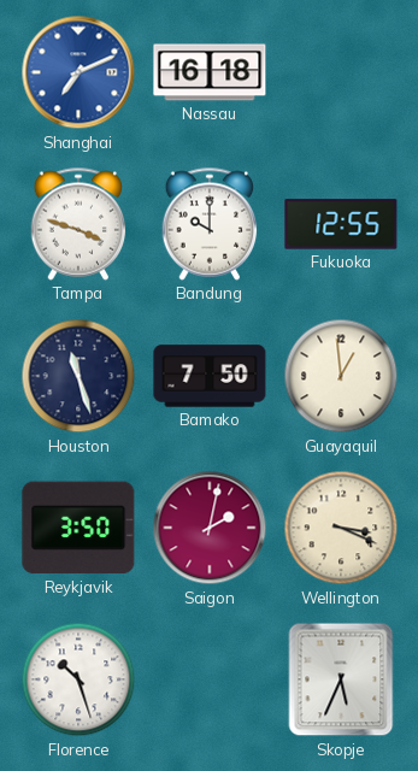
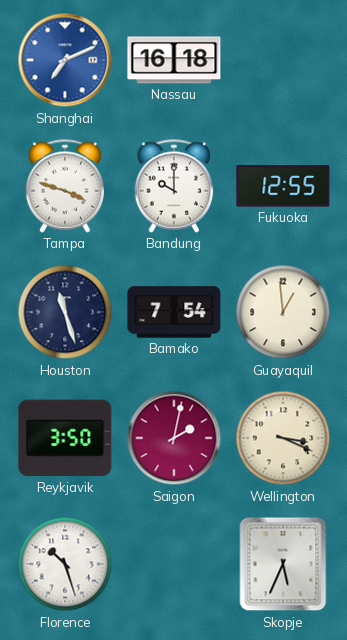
Bamako: 7:50 -> 7:54
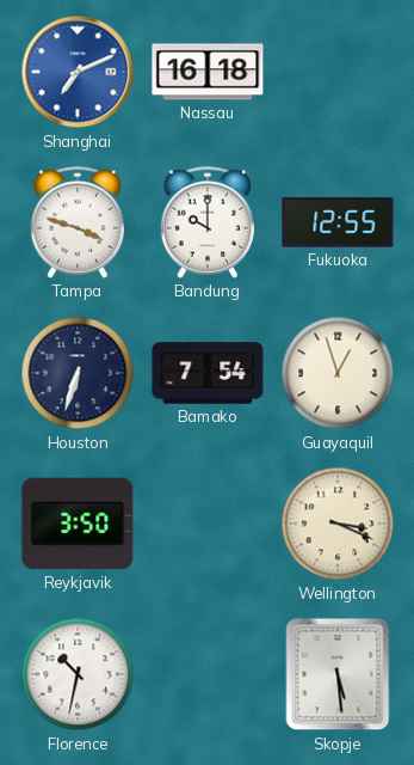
Houston: 11:27 -> 6:33
Guayaquil: 12:59 -> 12:57
Saigon: 2:02 -> none
Florence: 10:27 -> 10:32
Skopje: 5:34 -> 5:29
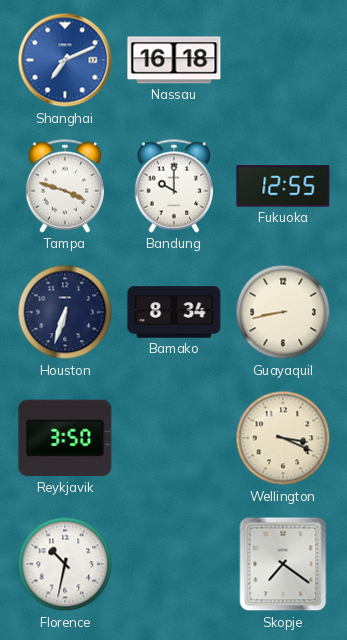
Bamako: 7:54 -> 8:34
Guayaquil: 12:57 -> 8:43
Skopje: 5:29 -> 7:21
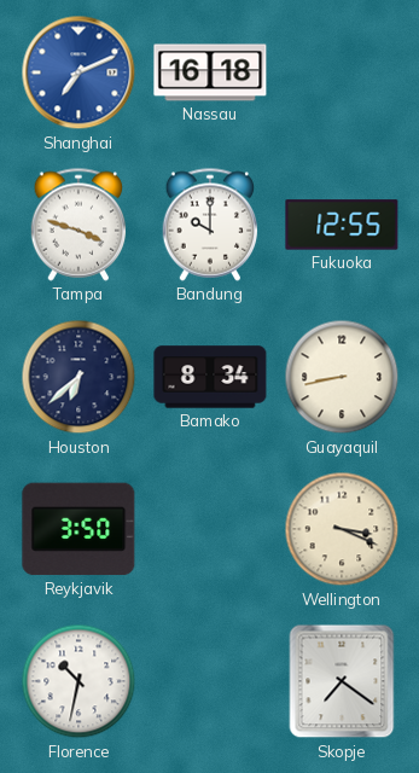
Houston: 6:33 -> 6:38
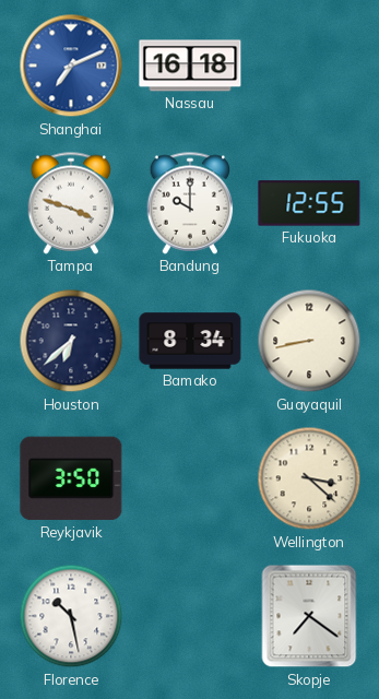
Wellington: 3:19 -> 3:22
Florence: 10:32 -> 10:28
